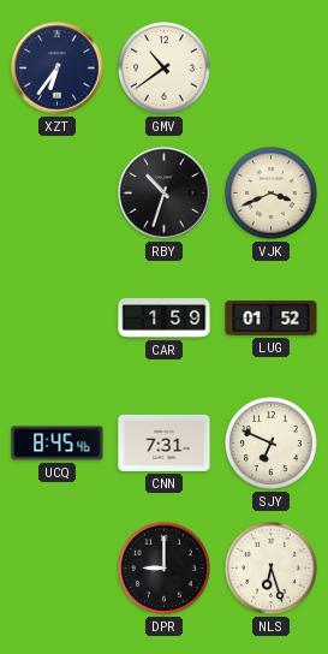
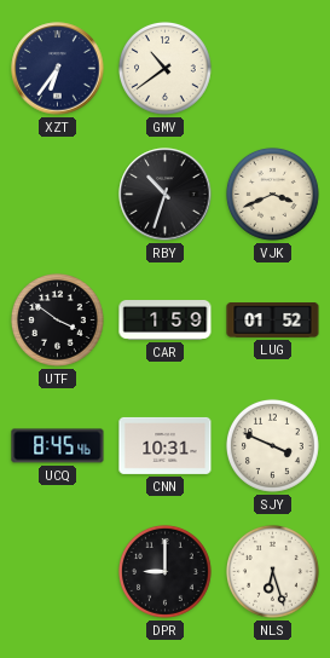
UTF: none -> 3:51
CNN: 7:31 -> 10:31
SJY: 6:49 -> 3:49
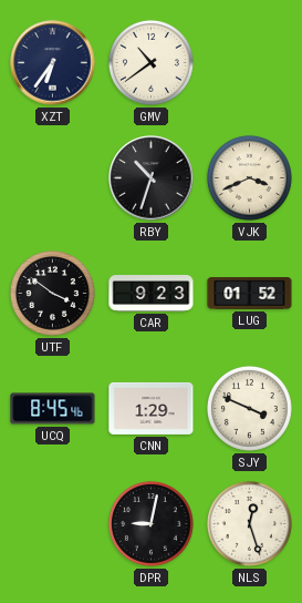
CAR: 1:59 -> 9:23
CNN: 10:31 -> 1:29
DPR: 9:00 -> 9:02
NLS: 6:27 -> 12:27
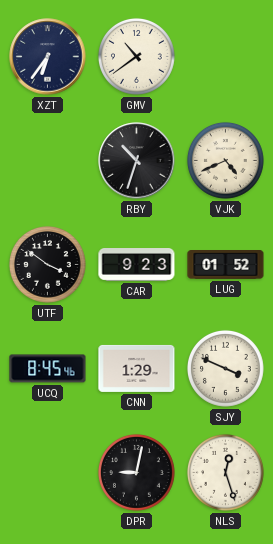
VJK: 3:41 -> 4:41
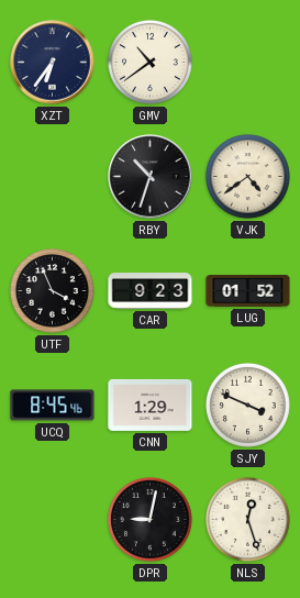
VJK: 4:41 -> 4:39
UTF: 3:51 -> 3:56
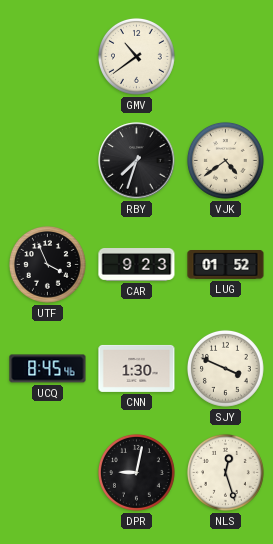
XZT: 6:36 -> none
RBY: 10:33 -> 7:33
CNN: 1:29 -> 1:30
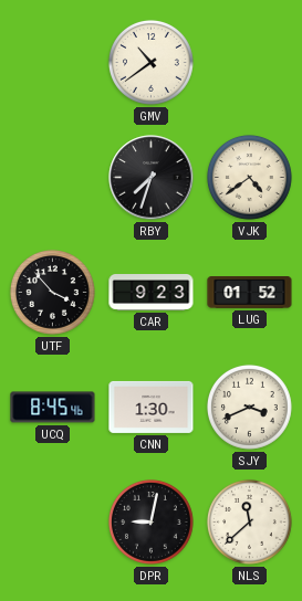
UTF: 3:56 -> 3:53
SJY: 3:49 -> 3:41
NLS: 12:27 -> 11:38
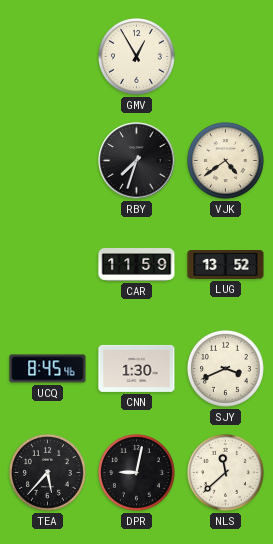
GMV: 10:39 -> 12:55
UTF: 3:53 -> none
CAR: 9:23 -> 11:59
LUG: 01:52 -> 13:52
TEA: none -> 5:37
